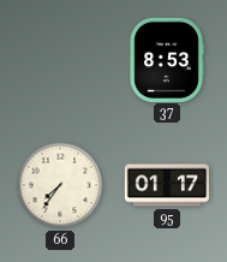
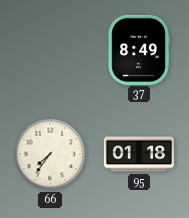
37: 8:53 -> 8:49
95: 01:17 -> 01:18
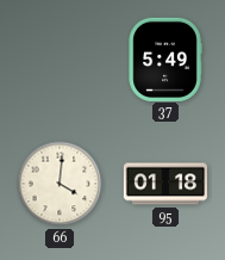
37: 8:49 -> 5:49
66: 7:36 -> 4:01
